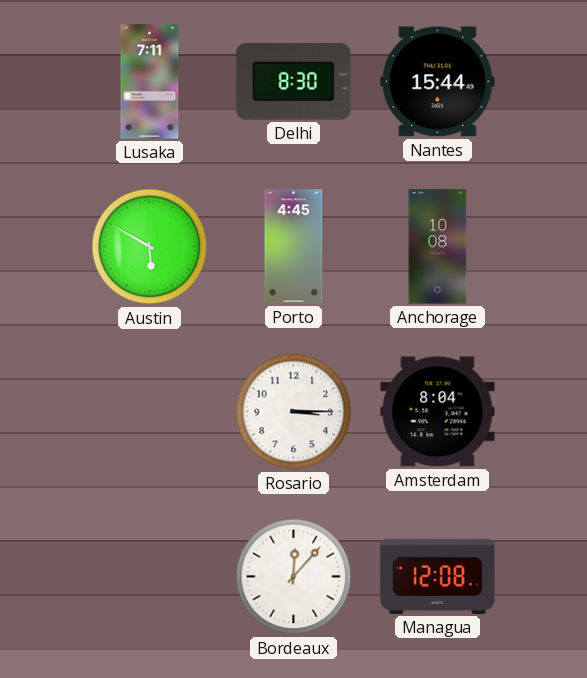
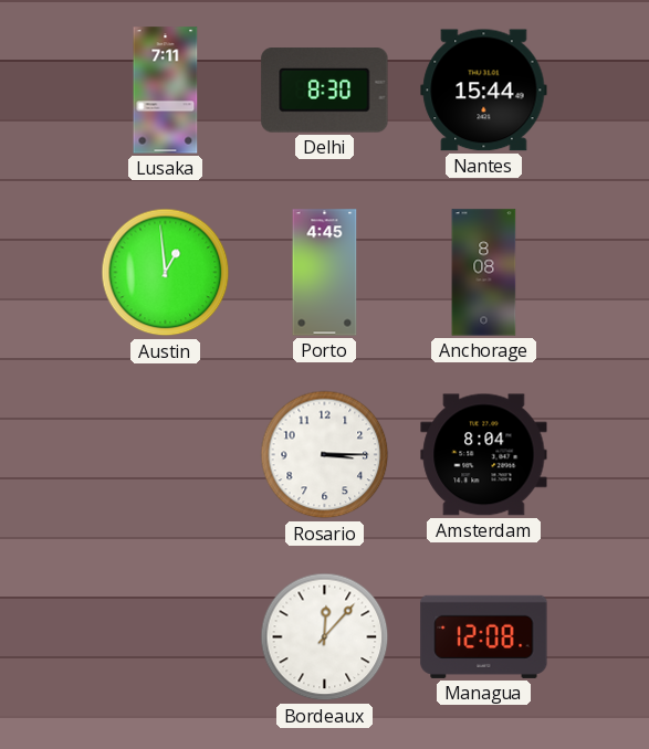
Austin: 5:50 -> 12:59
Anchorage: 10:08 -> 8:08
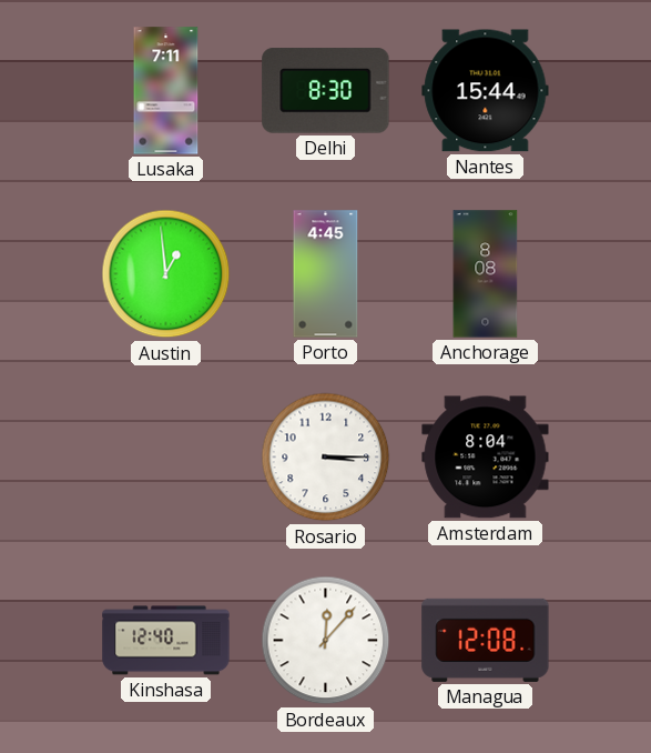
Kinshasa: none -> 12:40
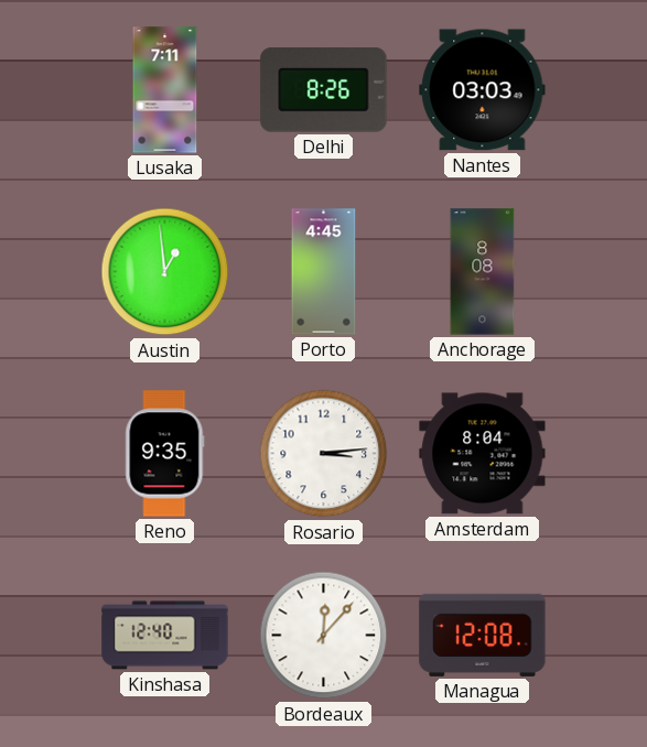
Delhi: 8:30 -> 8:26
Nantes: 15:44 -> 03:03
Reno: none -> 9:35
Rosario: 3:15 -> 3:14
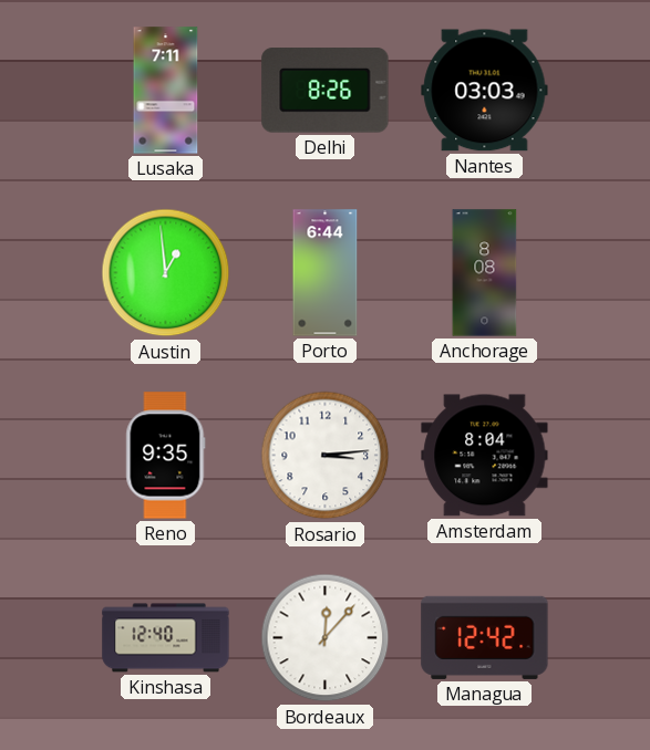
Porto: 4:45 -> 6:44
Managua: 12:08 -> 12:42
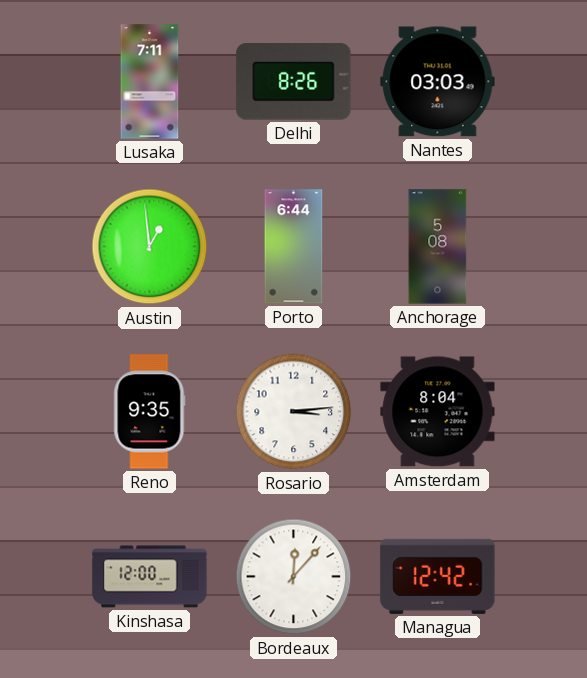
Anchorage: 8:08 -> 5:08
Kinshasa: 12:40 -> 12:00
